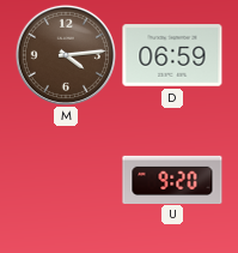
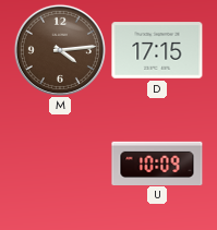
D: 06:59 -> 17:15
U: 9:20 -> 10:09
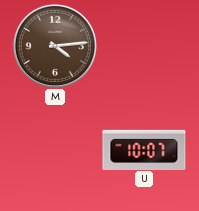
D: 17:15 -> none
U: 10:09 -> 10:07
